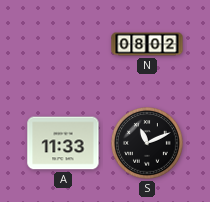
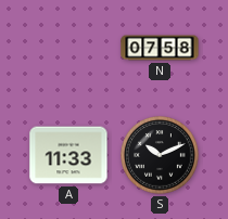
N: 08:02 -> 07:58
S: 11:11 -> 10:11
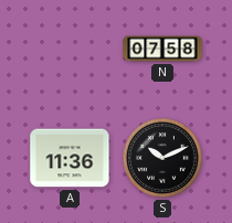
A: 11:33 -> 11:36
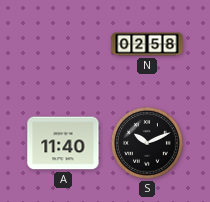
N: 07:58 -> 02:58
A: 11:36 -> 11:40
